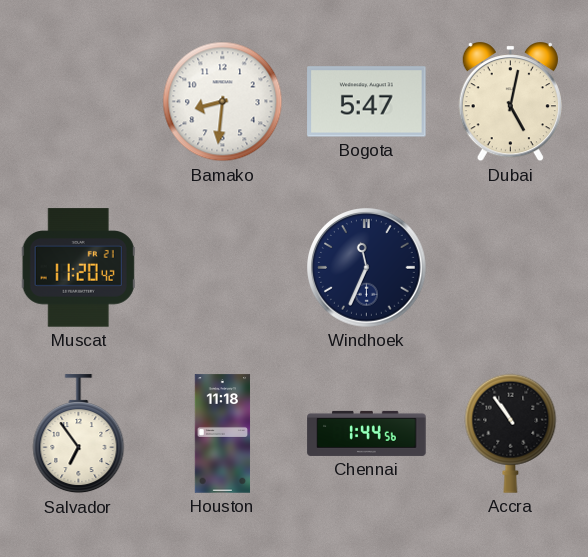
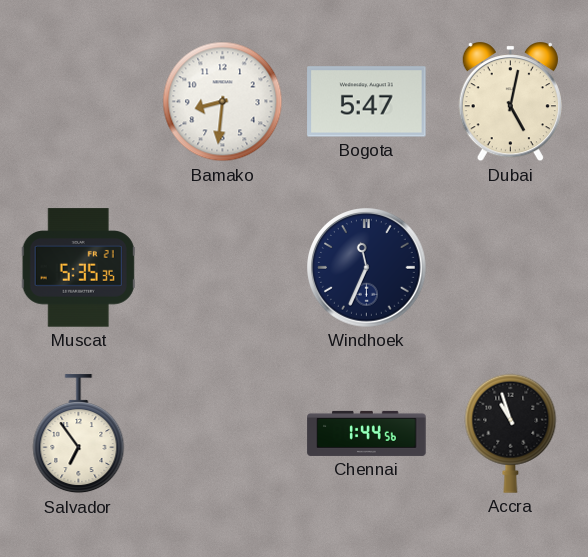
Muscat: 11:20 -> 5:35
Houston: 11:18 -> none
Accra: 10:54 -> 10:57
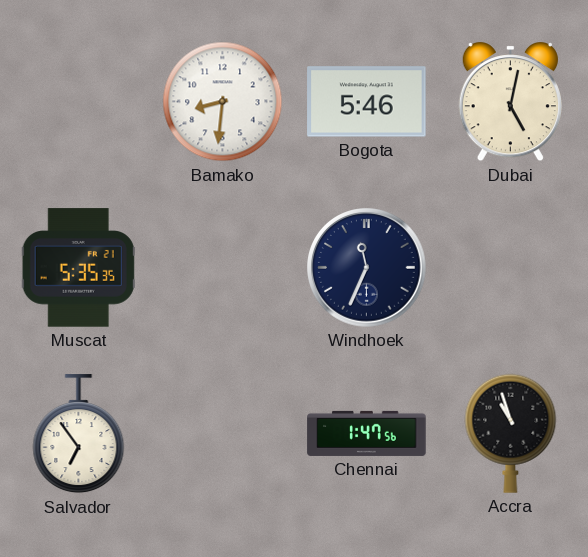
Bogota: 5:47 -> 5:46
Chennai: 1:44 -> 1:47
